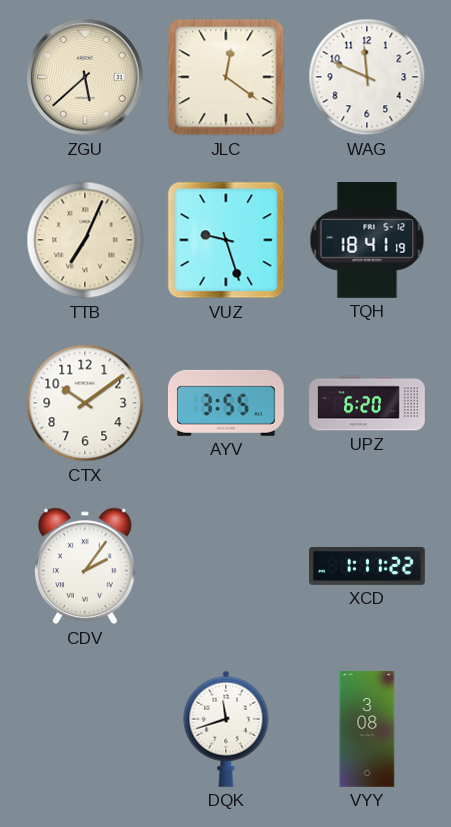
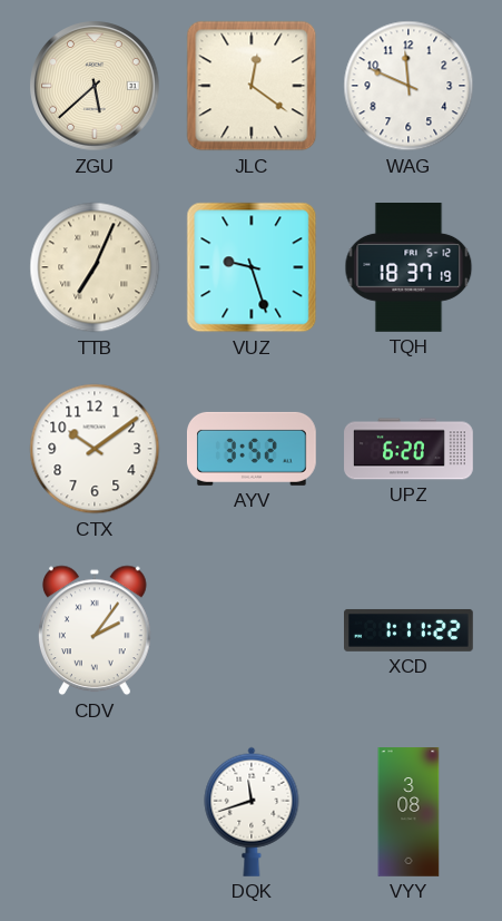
TQH: 18:41 -> 18:37
AYV: 3:55 -> 3:52
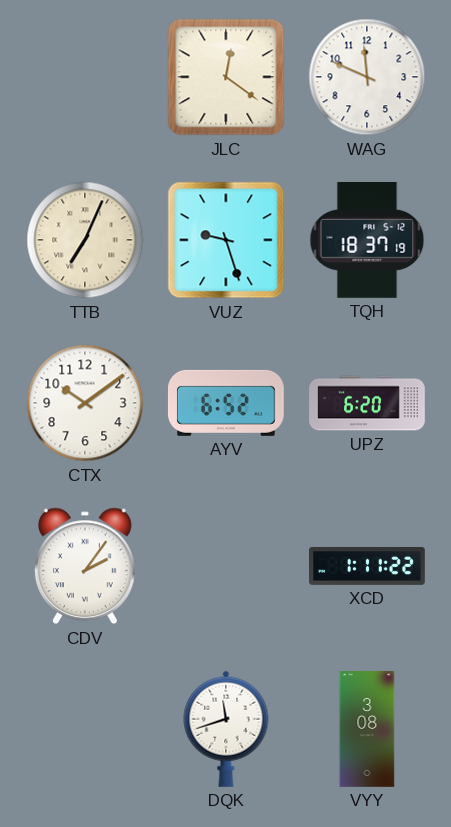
ZGU: 5:38 -> none
AYV: 3:52 -> 6:52
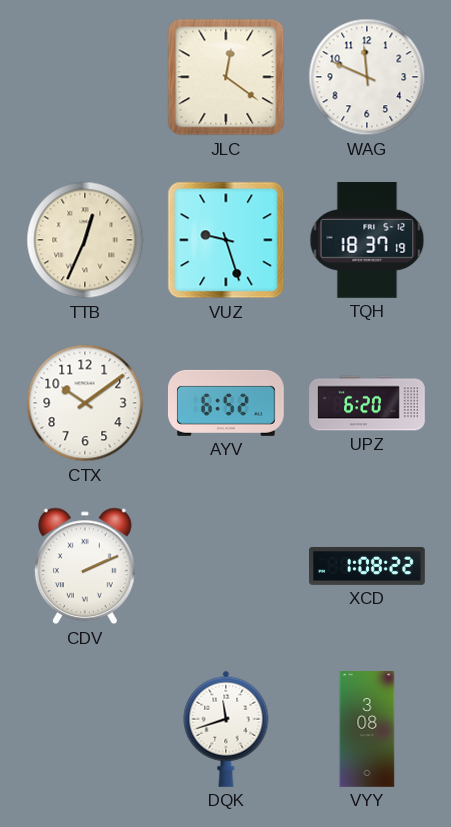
TTB: 7:04 -> 12:34
CDV: 2:06 -> 2:11
XCD: 1:11 -> 1:08
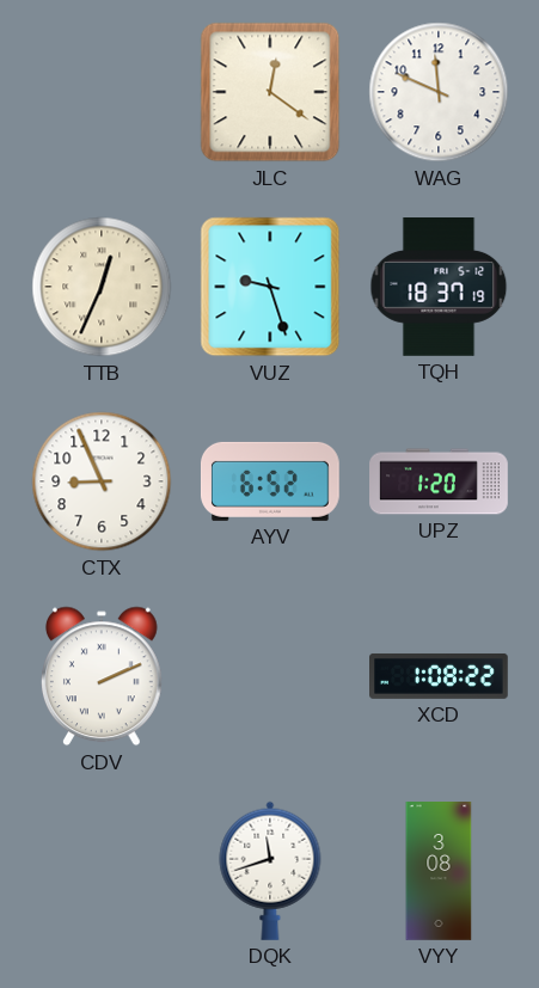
CTX: 10:09 -> 8:56
UPZ: 6:20 -> 1:20
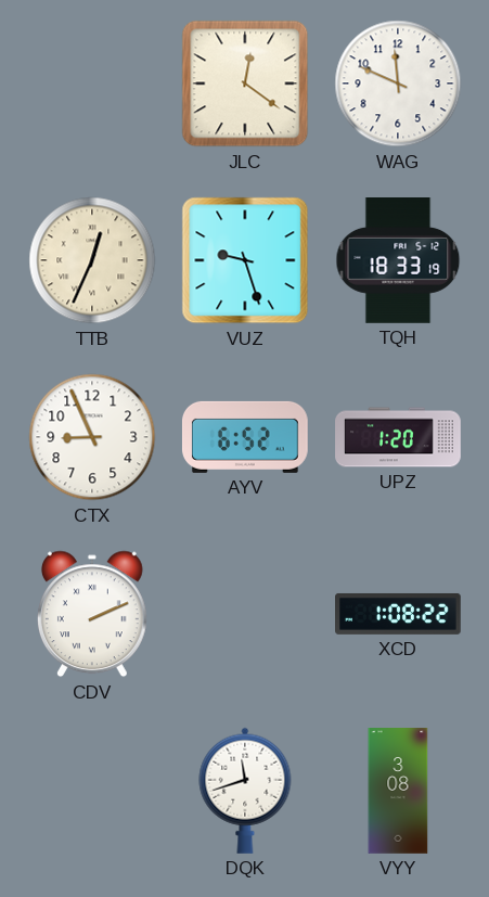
TQH: 18:37 -> 18:33
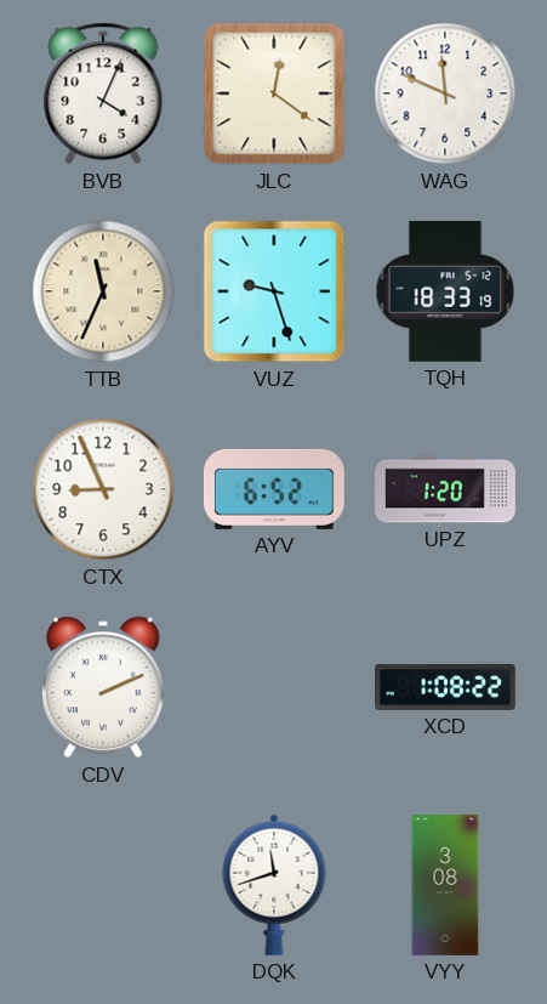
BVB: none -> 4:04
TTB: 12:34 -> 11:34
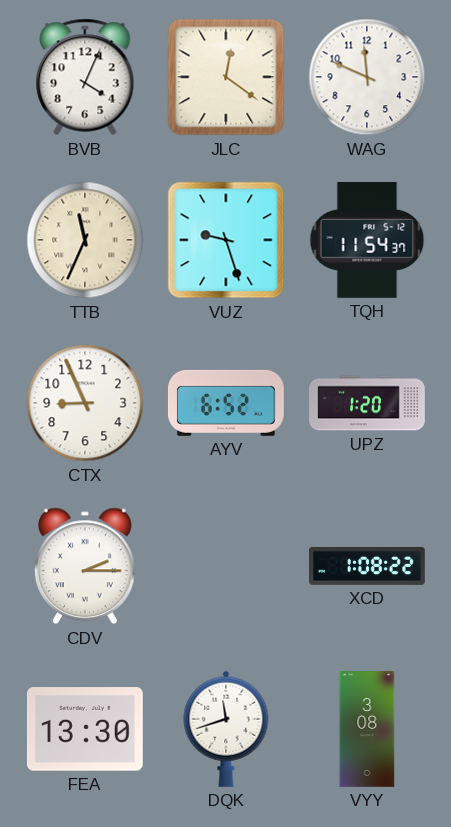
TQH: 18:33 -> 11:54
CDV: 2:11 -> 2:15
FEA: none -> 13:30
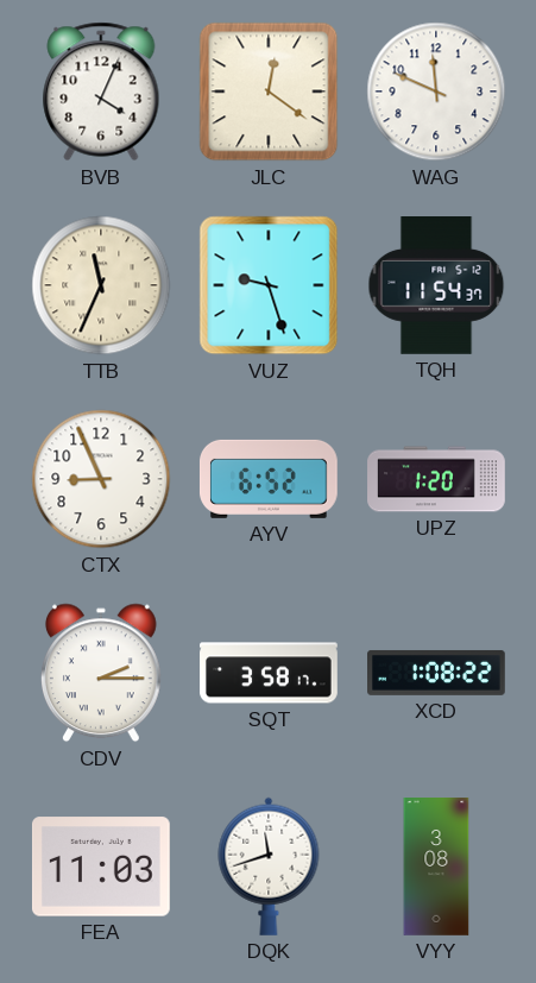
SQT: none -> 3:58
FEA: 13:30 -> 11:03
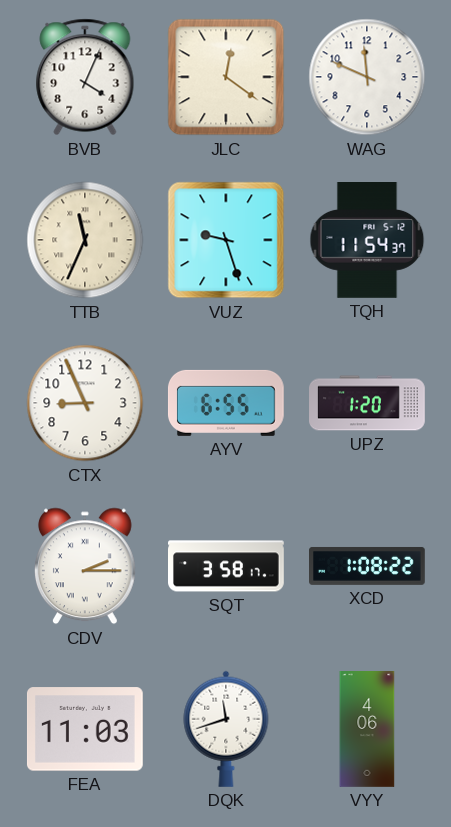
AYV: 6:52 -> 6:55
VYY: 3:08 -> 4:06
